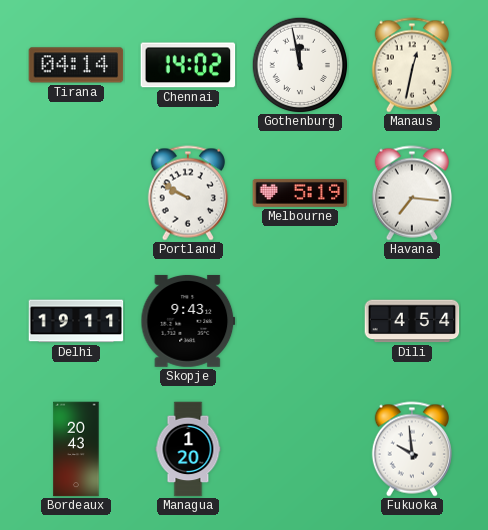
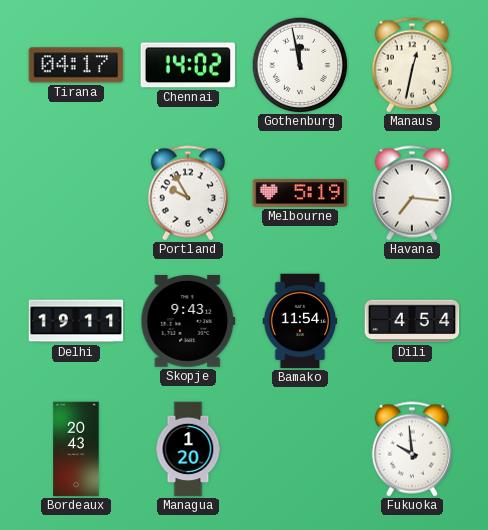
Tirana: 04:14 -> 04:17
Portland: 9:50 -> 9:55
Bamako: none -> 11:54
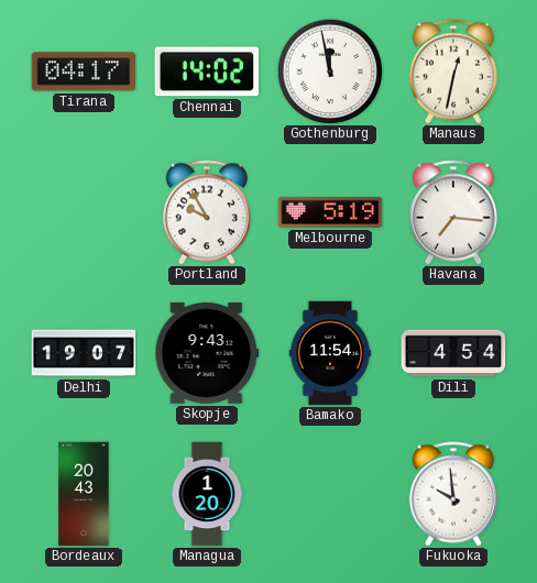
Delhi: 19:11 -> 19:07
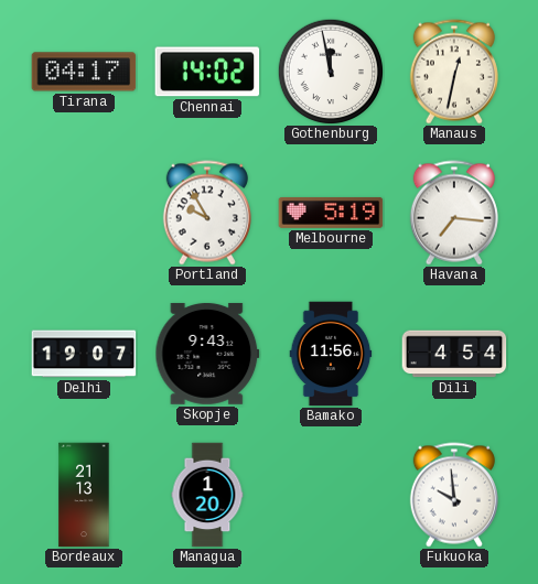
Bamako: 11:54 -> 11:56
Bordeaux: 20:43 -> 21:13
